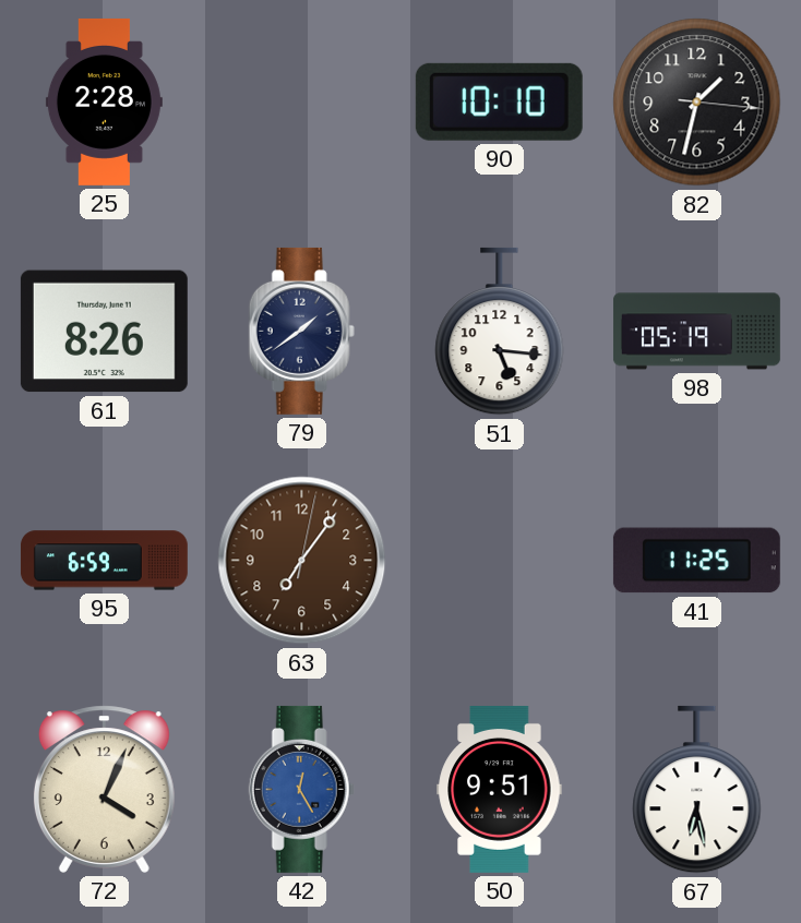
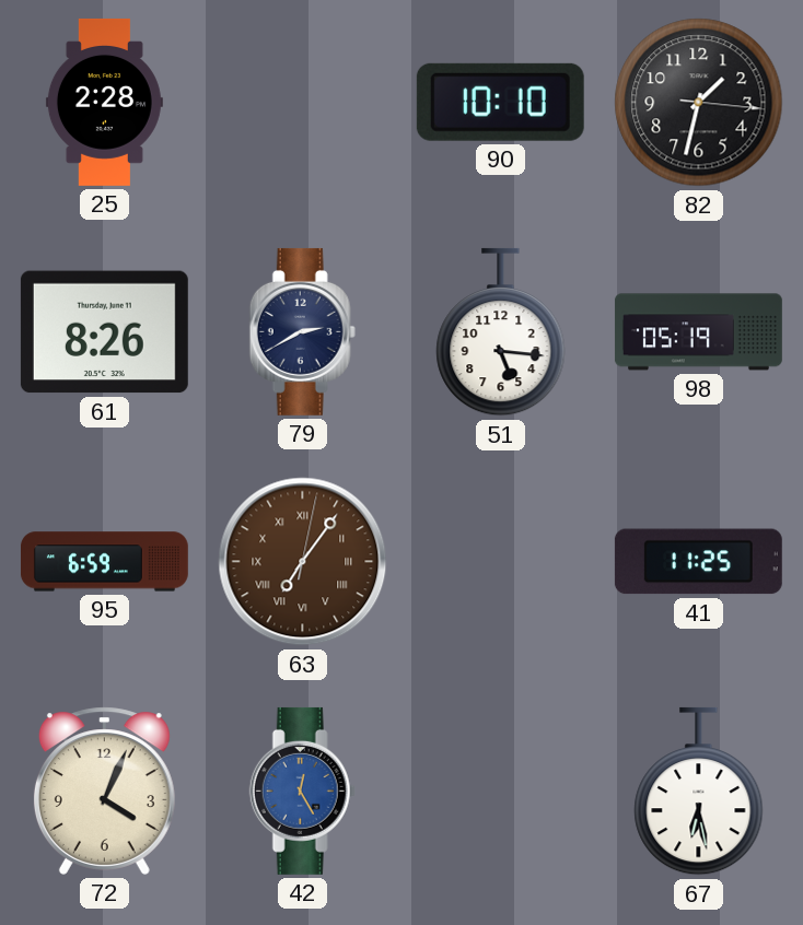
79: 1:39 -> 2:40
63 numerals: Arabic -> Roman
50: 9:51 -> none
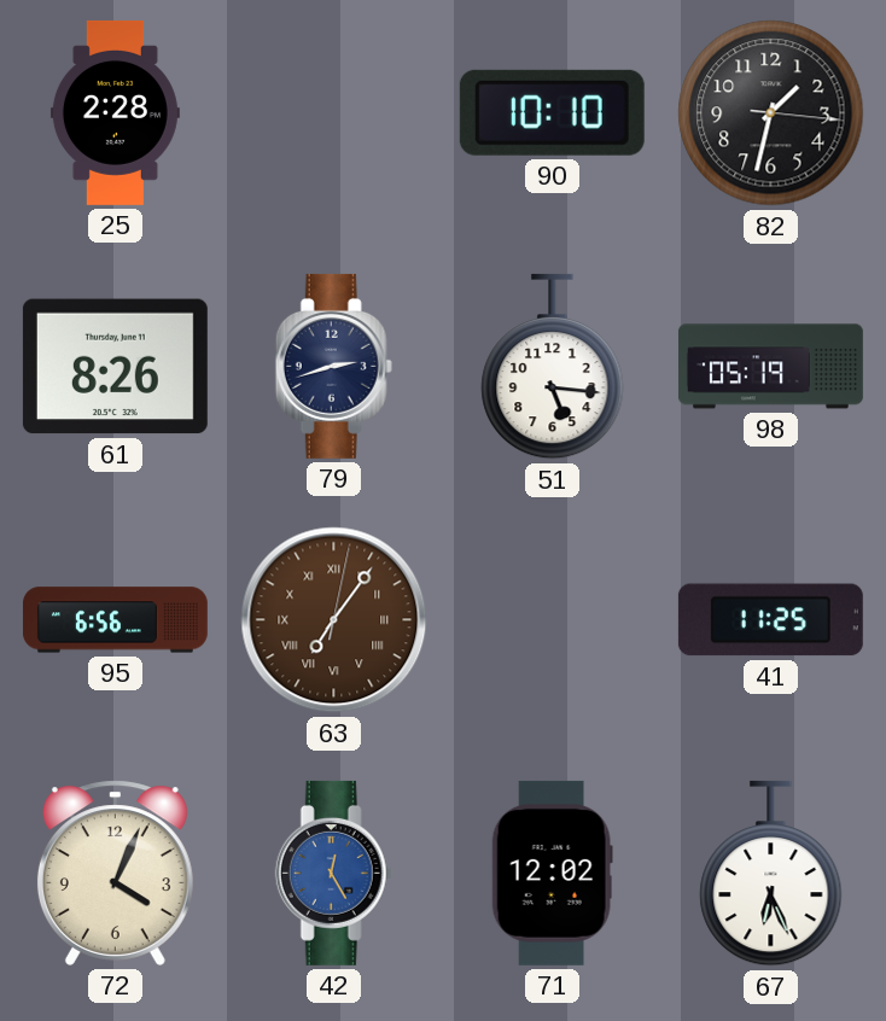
79: 2:40 -> 2:42
95: 6:59 -> 6:56
71: none -> 12:02
67: 6:28 -> 6:26
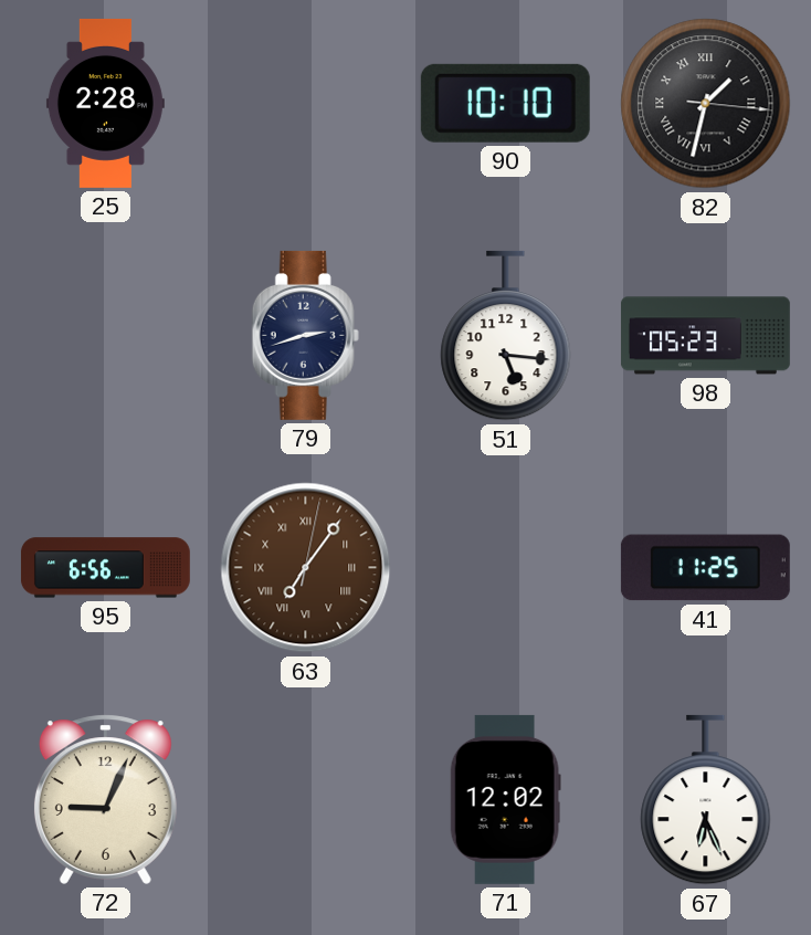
82 numerals: Arabic -> Roman
61: 8:26 -> none
98: 05:19 -> 05:23
72: 4:04 -> 9:04
42: 12:25 -> none
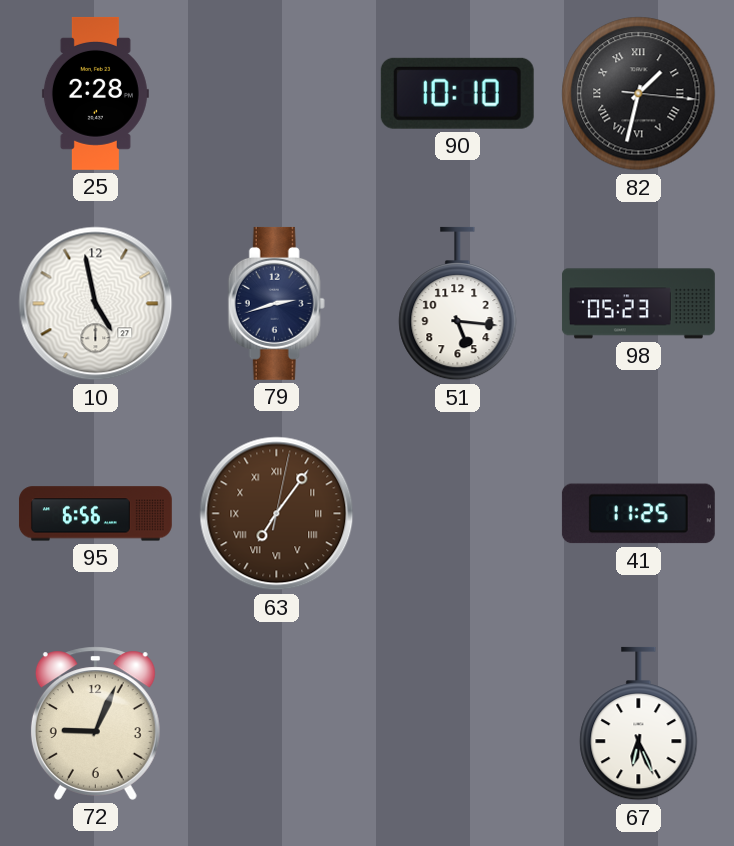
10: none -> 4:58
71: 12:02 -> none
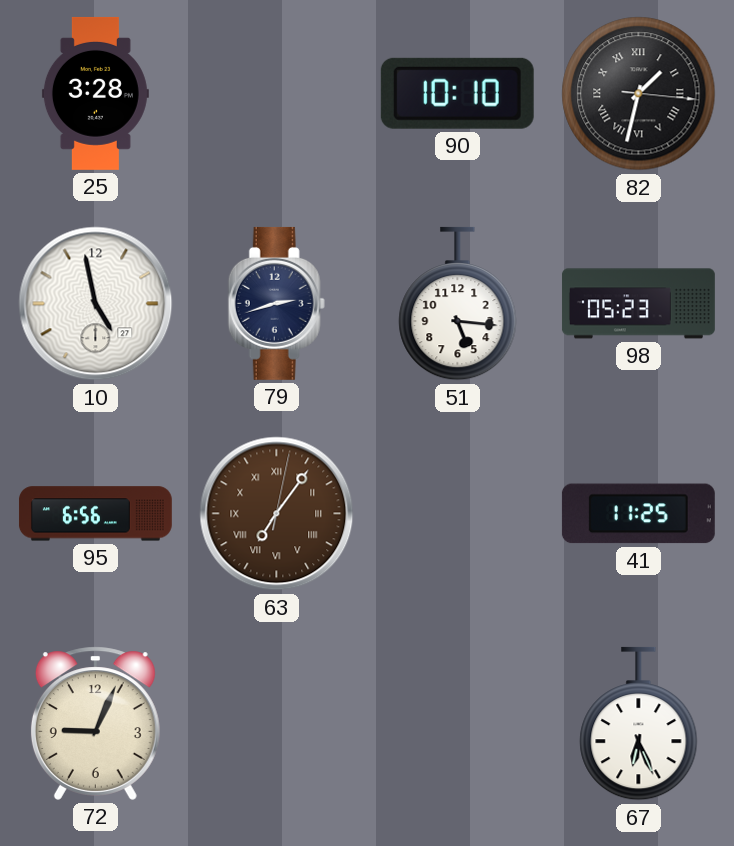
25: 2:28 -> 3:28
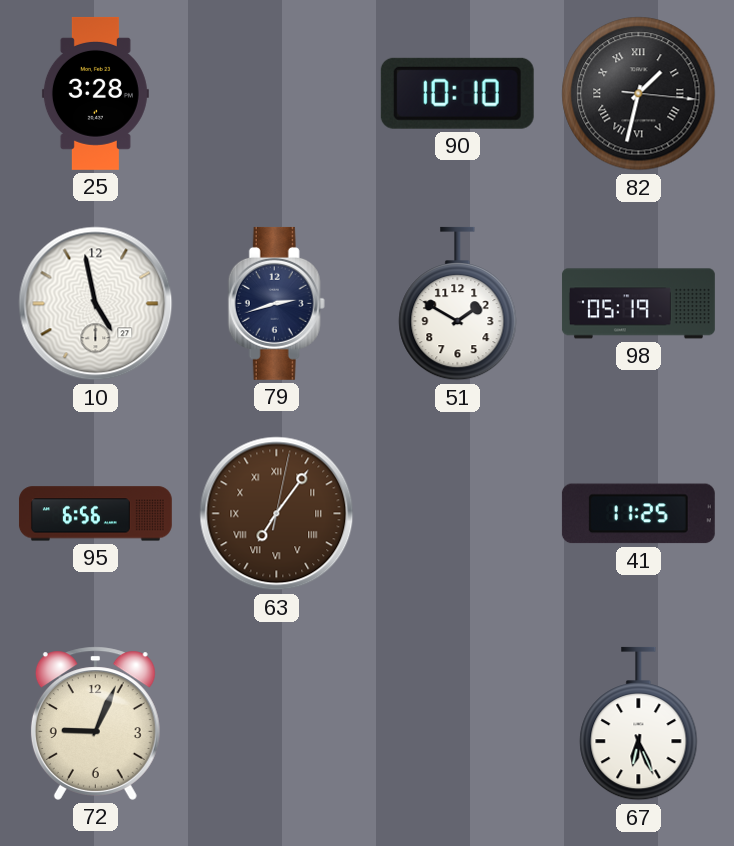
51: 5:16 -> 1:50
98: 05:23 -> 05:19
